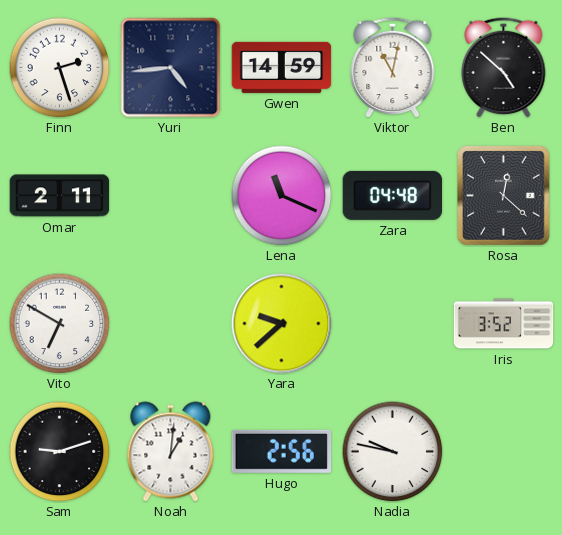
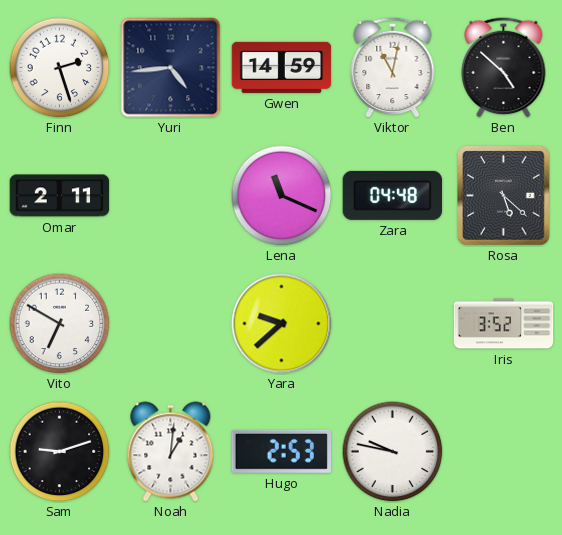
Rosa: 12:22 -> 5:22
Hugo: 2:56 -> 2:53
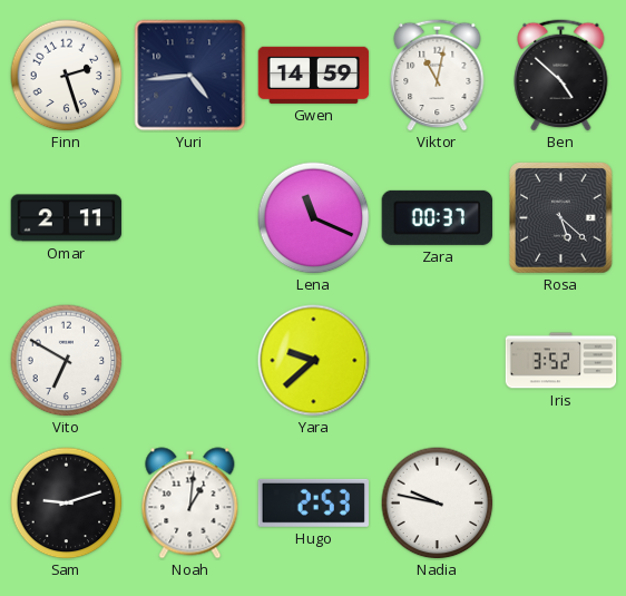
Zara: 04:48 -> 00:37
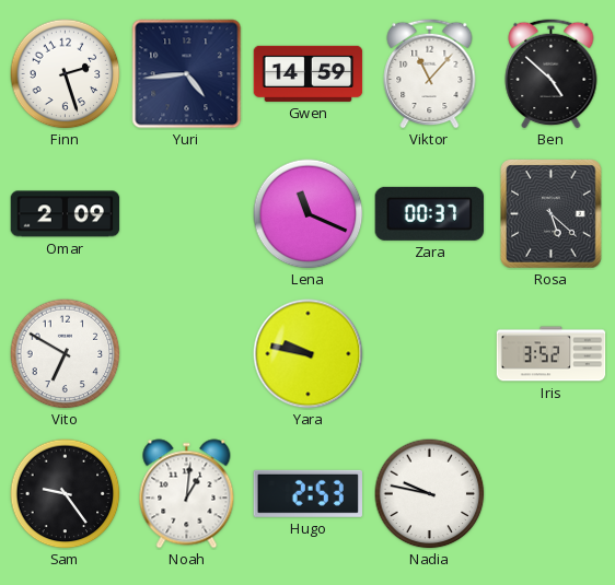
Viktor: 11:02 -> 11:07
Omar: 2:11 -> 2:09
Yara: 9:38 -> 9:47
Sam: 9:12 -> 9:24
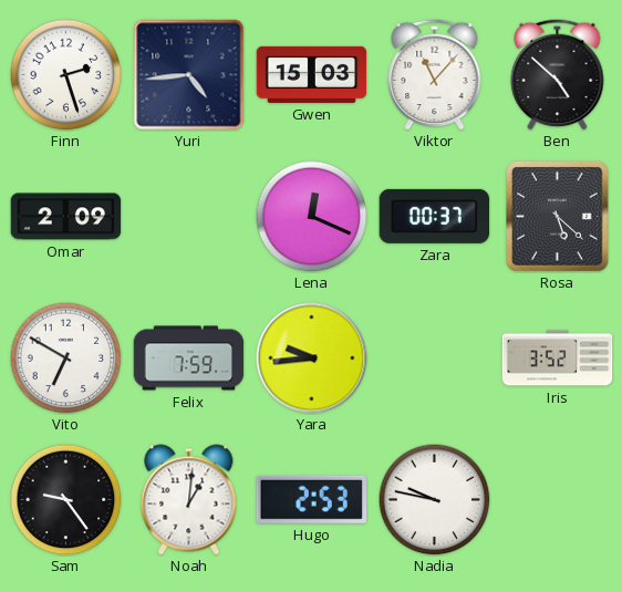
Gwen: 14:59 -> 15:03
Lena: 11:19 -> 12:19
Felix: none -> 7:59
Yara: 9:47 -> 9:44
